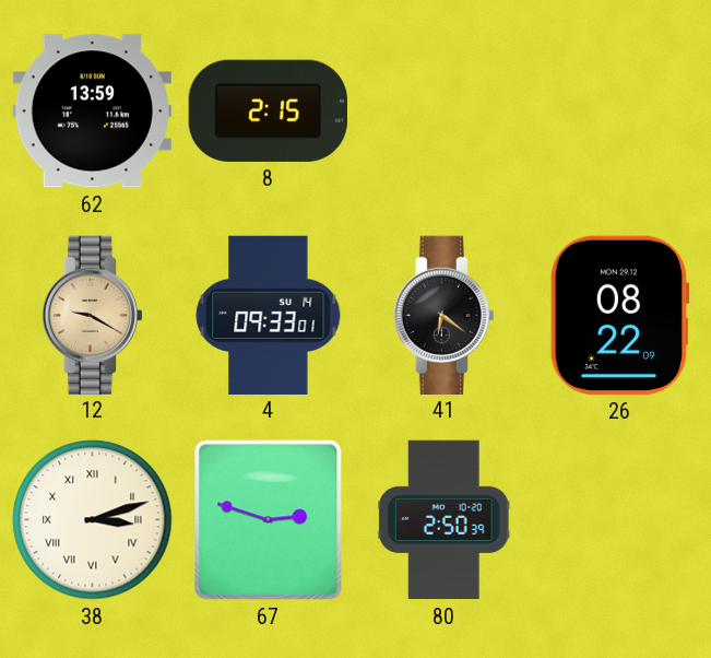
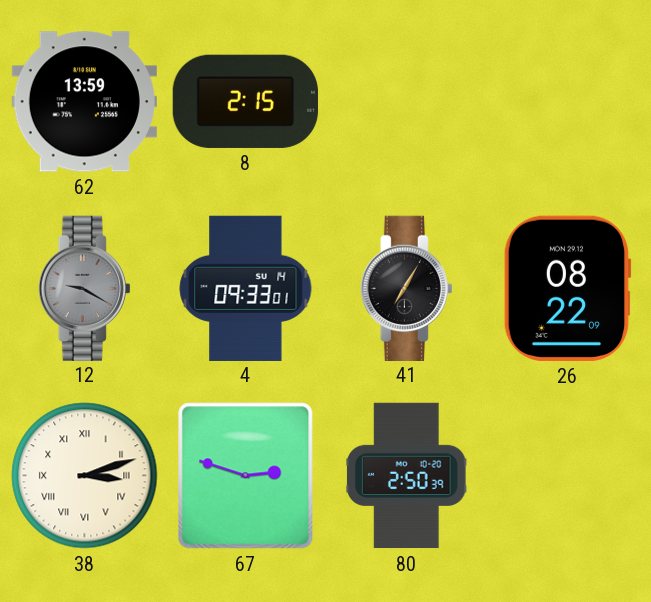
12 dial: champagne -> grey
41: 6:21 -> 7:05
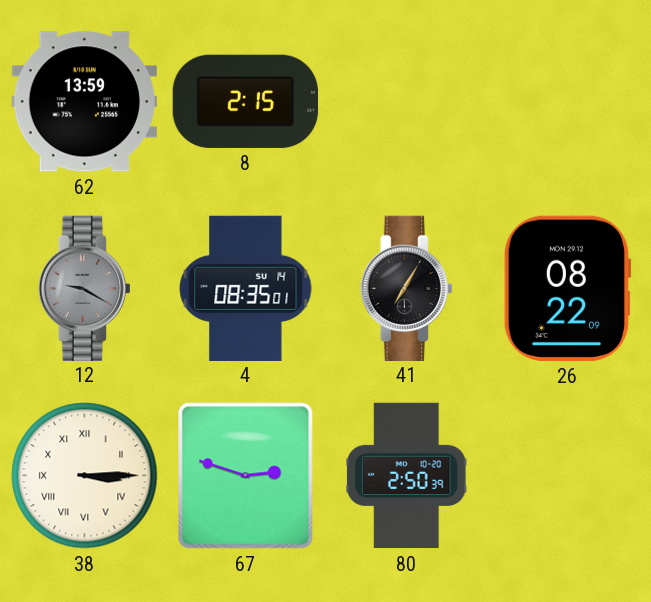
4: 09:33 -> 08:35
38: 3:12 -> 3:15
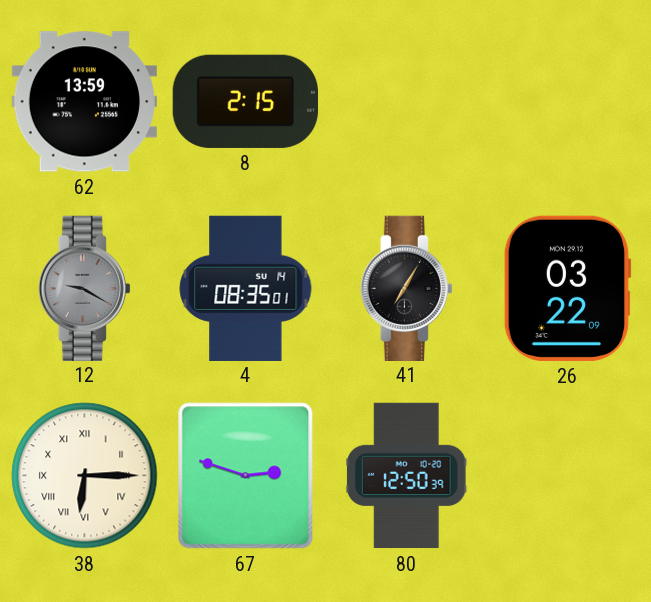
26: 08:22 -> 03:22
38: 3:15 -> 6:15
80: 2:50 -> 12:50
